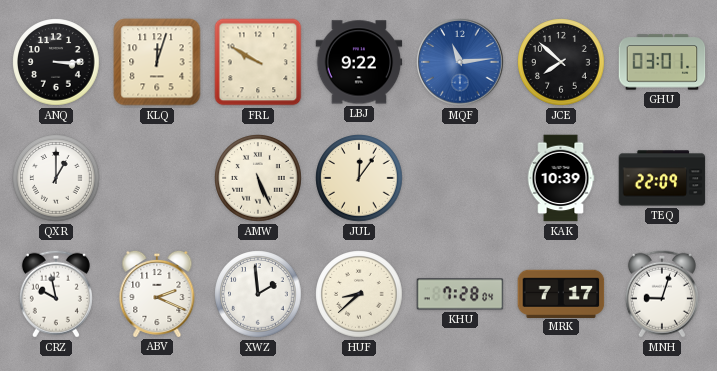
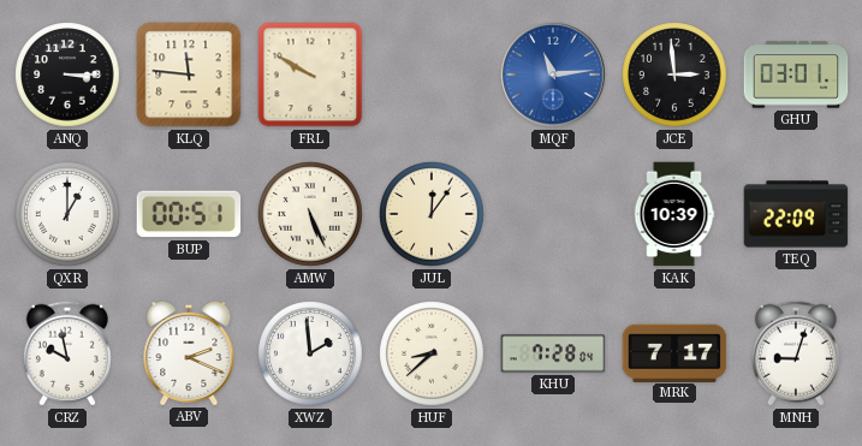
KLQ: 12:03 -> 11:46
LBJ: 9:22 -> none
JCE: 7:52 -> 2:59
BUP: none -> 00:51
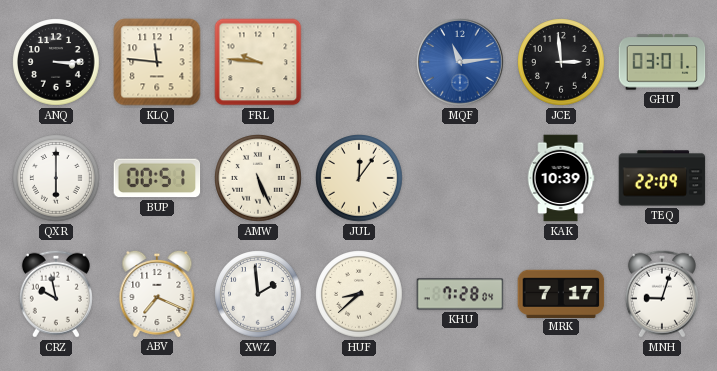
FRL: 9:50 -> 9:46
QXR: 1:00 -> 6:00
ABV: 2:19 -> 7:19
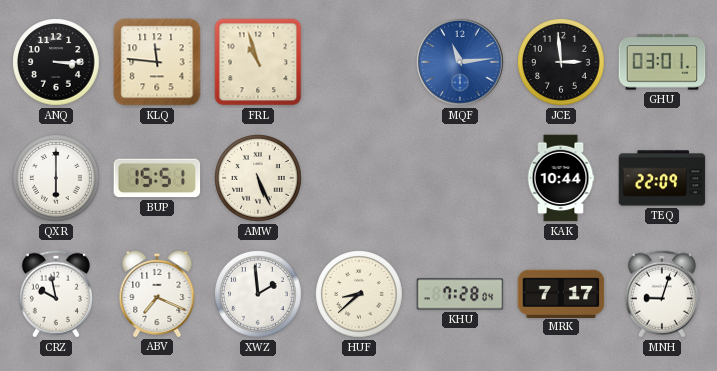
FRL: 9:46 -> 10:57
BUP: 00:51 -> 15:51
JUL: 12:06 -> none
KAK: 10:39 -> 10:44
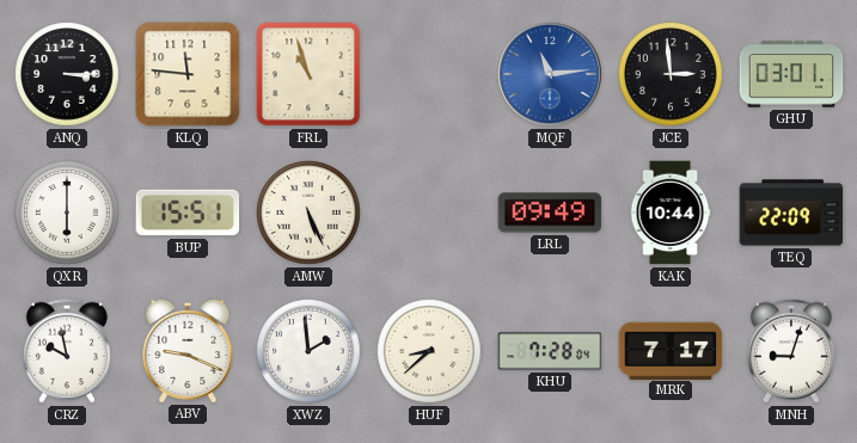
LRL: none -> 09:49
ABV: 7:19 -> 9:19
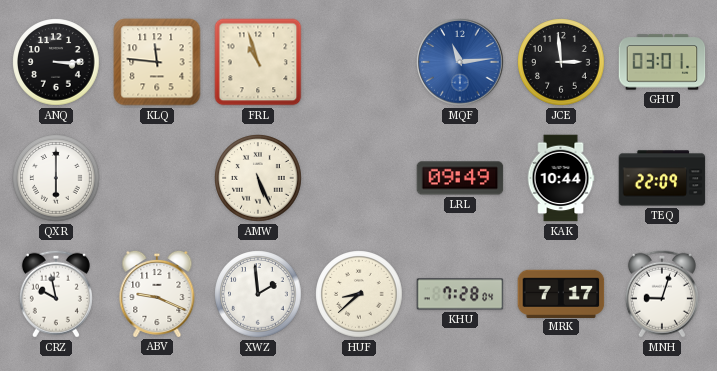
BUP: 15:51 -> none
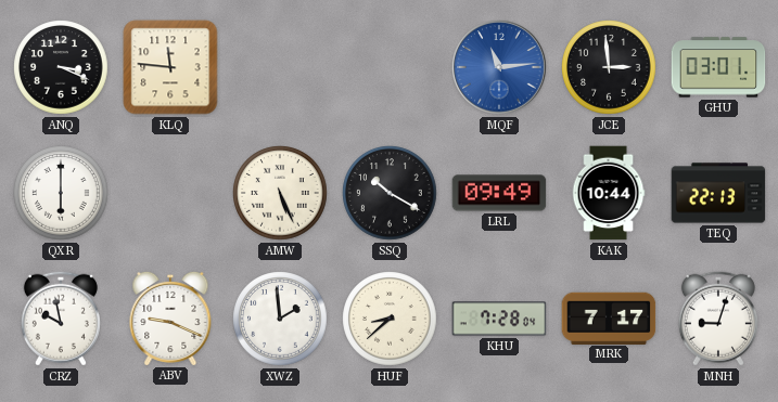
ANQ: 3:15 -> 3:19
FRL: 10:57 -> none
SSQ: none -> 10:20
TEQ: 22:09 -> 22:13
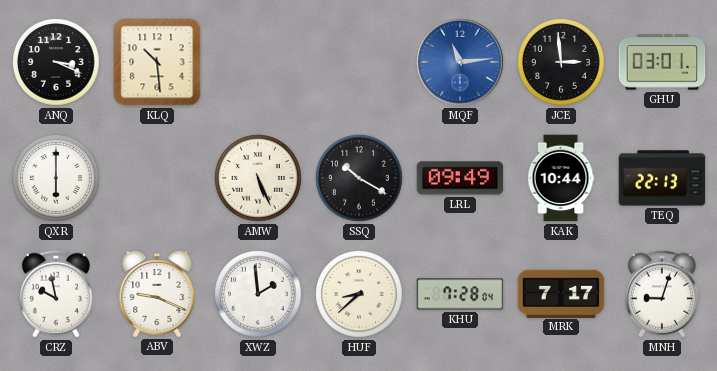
KLQ: 11:46 -> 10:29
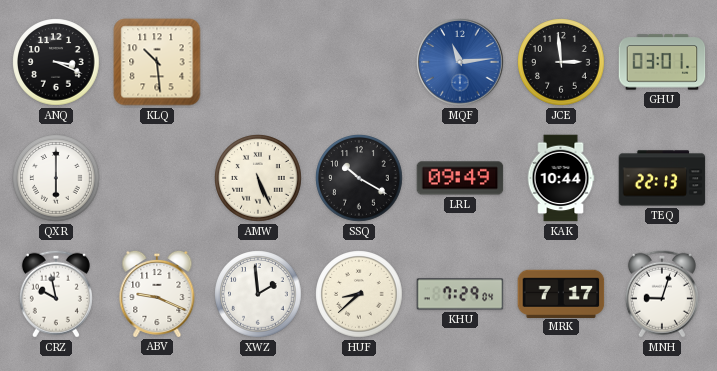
KHU: 7:28 -> 7:29
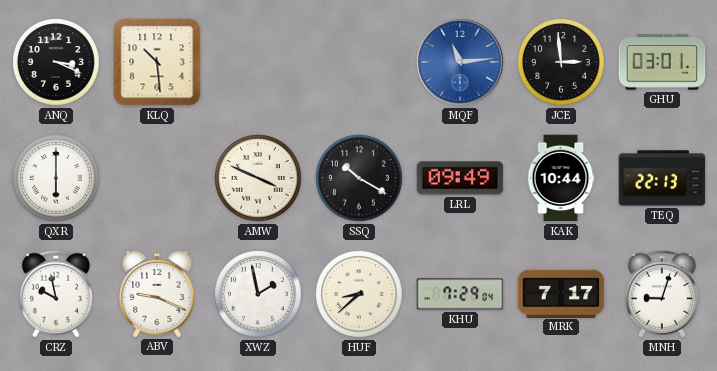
AMW: 5:26 -> 3:49
XWZ: 1:59 -> 1:58
